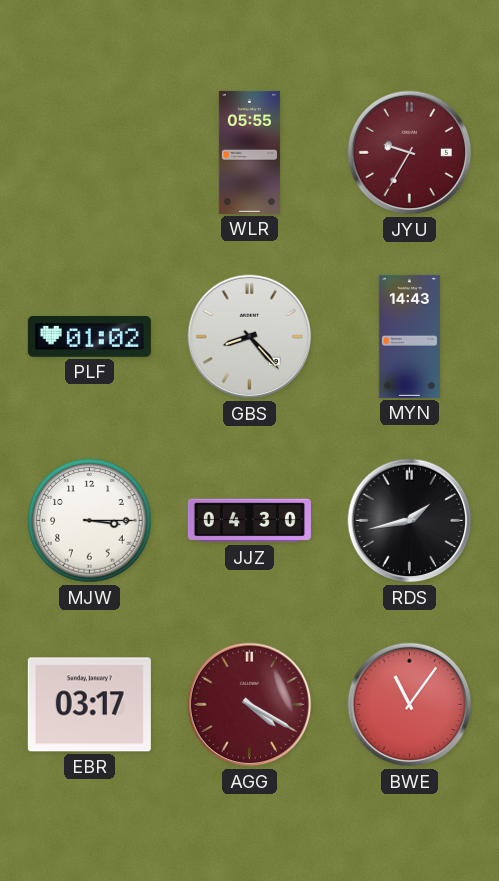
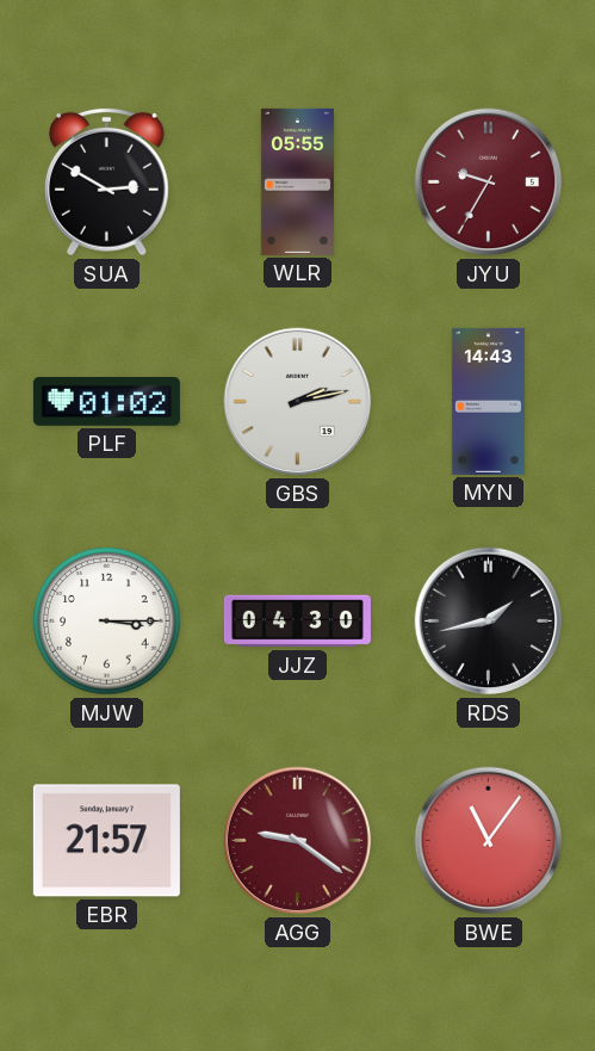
SUA: none -> 2:50
GBS: 8:23 -> 2:13
EBR: 03:17 -> 21:57
AGG: 4:20 -> 9:21
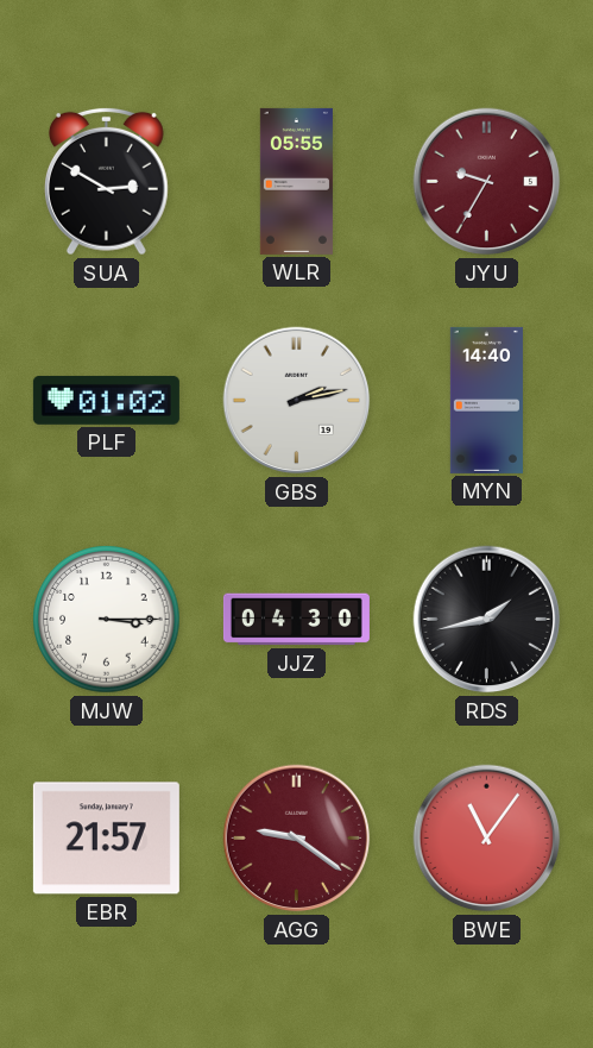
MYN: 14:43 -> 14:40
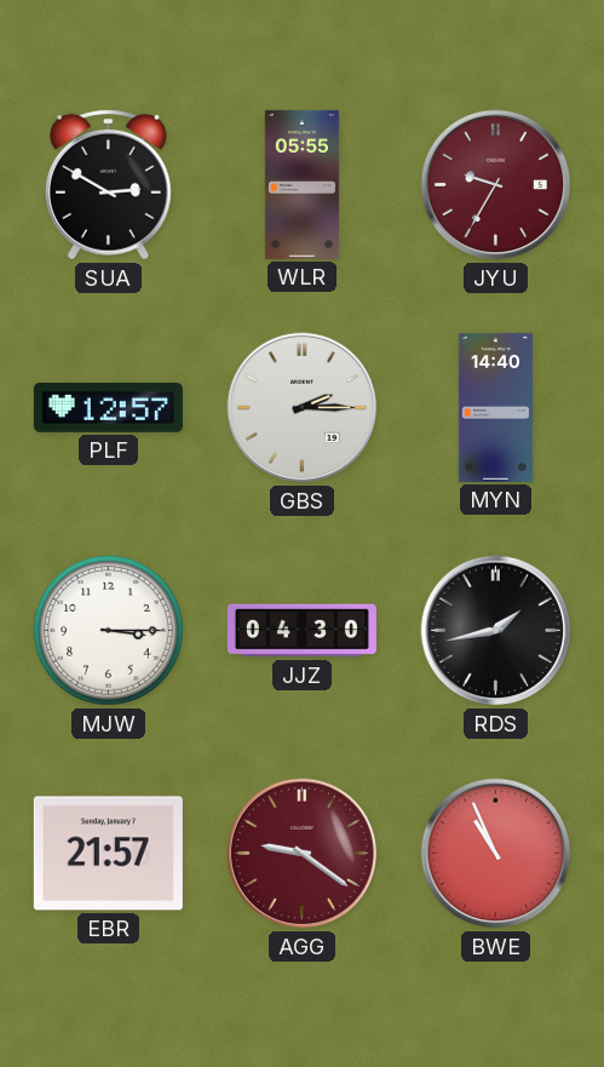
PLF: 01:02 -> 12:57
GBS: 2:13 -> 2:15
BWE: 11:06 -> 10:56
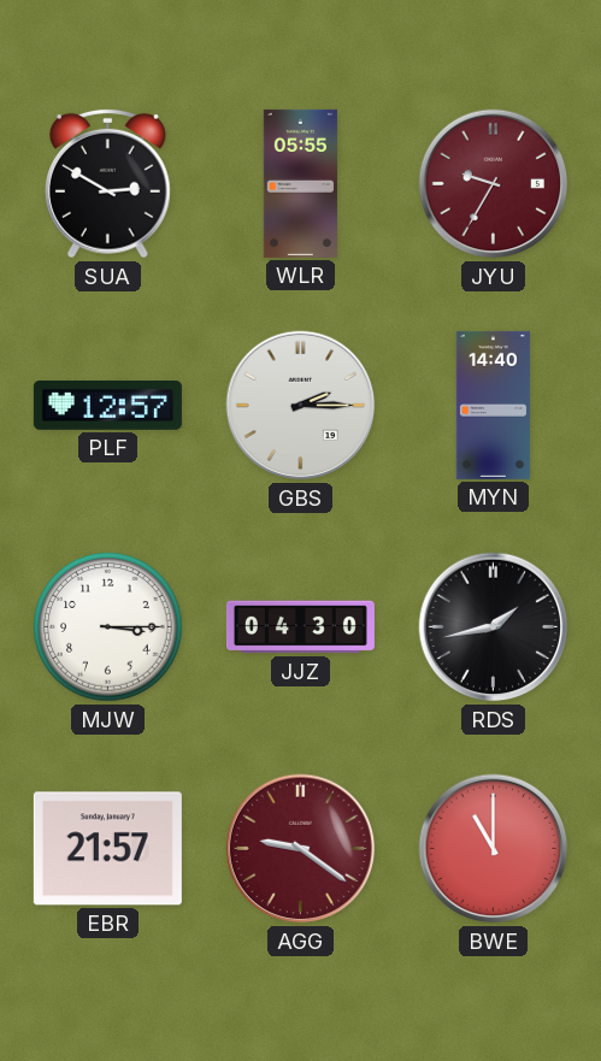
BWE: 10:56 -> 11:00
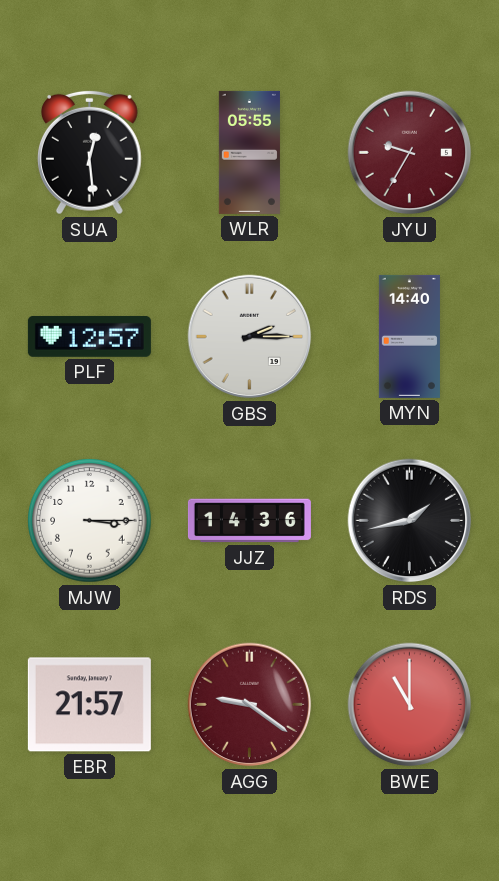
SUA: 2:50 -> 12:29
JJZ: 04:30 -> 14:36
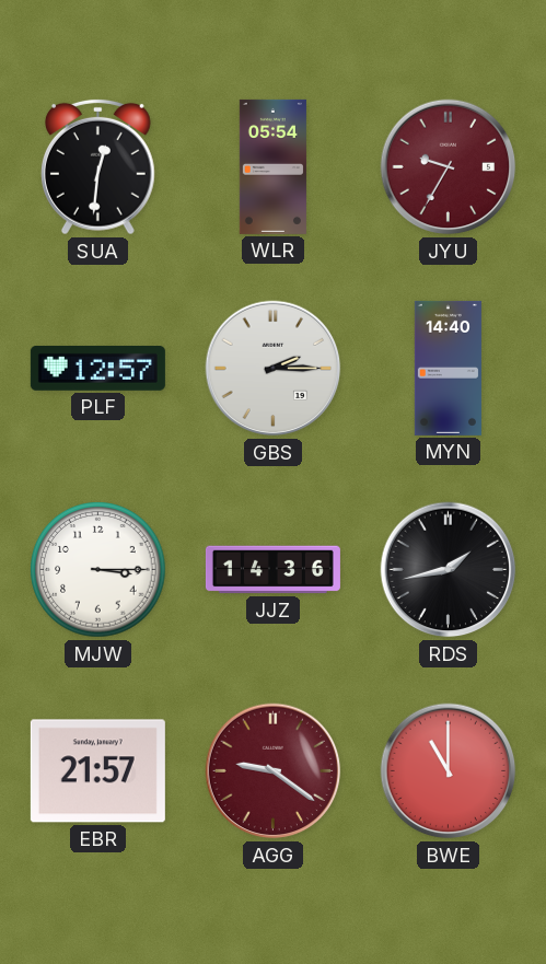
SUA: 12:29 -> 12:31
WLR: 05:55 -> 05:54
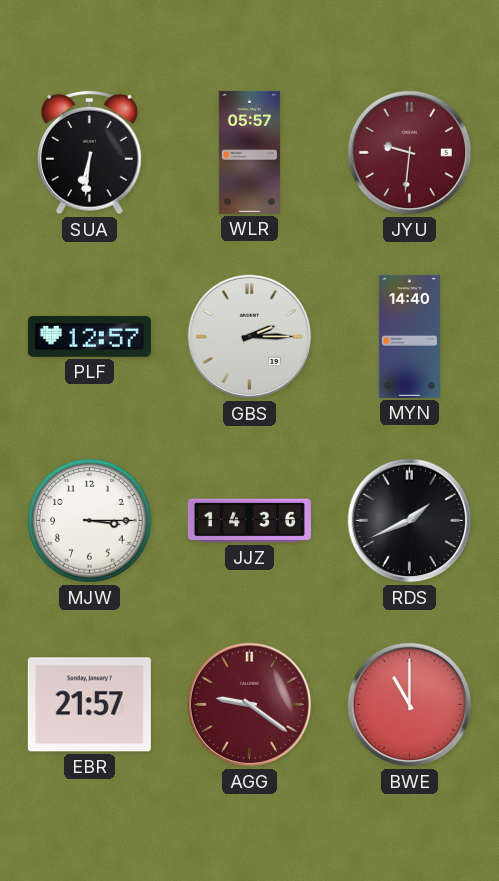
SUA: 12:31 -> 6:31
WLR: 05:54 -> 05:57
JYU: 9:35 -> 9:31
RDS: 1:43 -> 1:41
